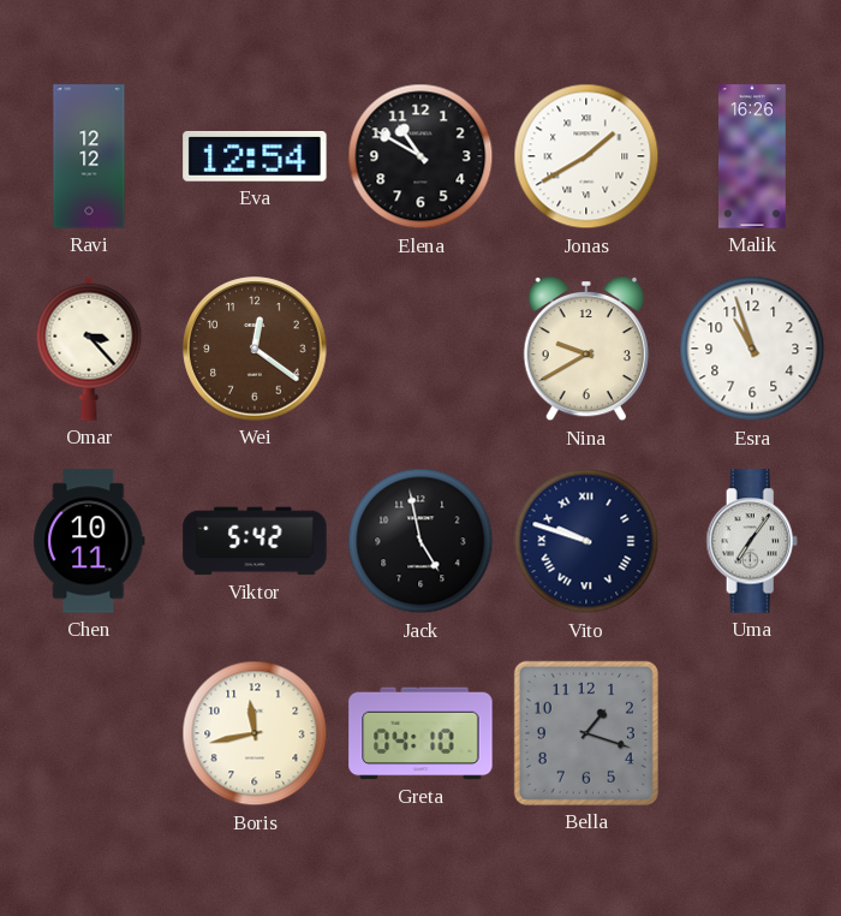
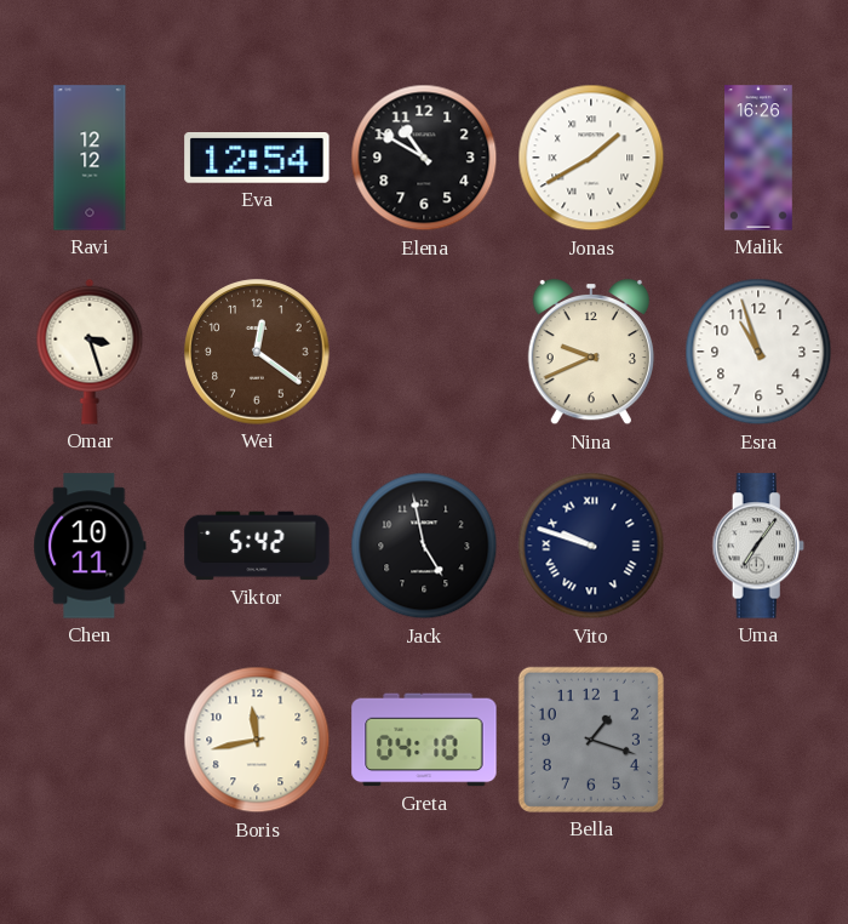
Omar: 3:23 -> 3:27
Nina: 9:40 -> 9:41
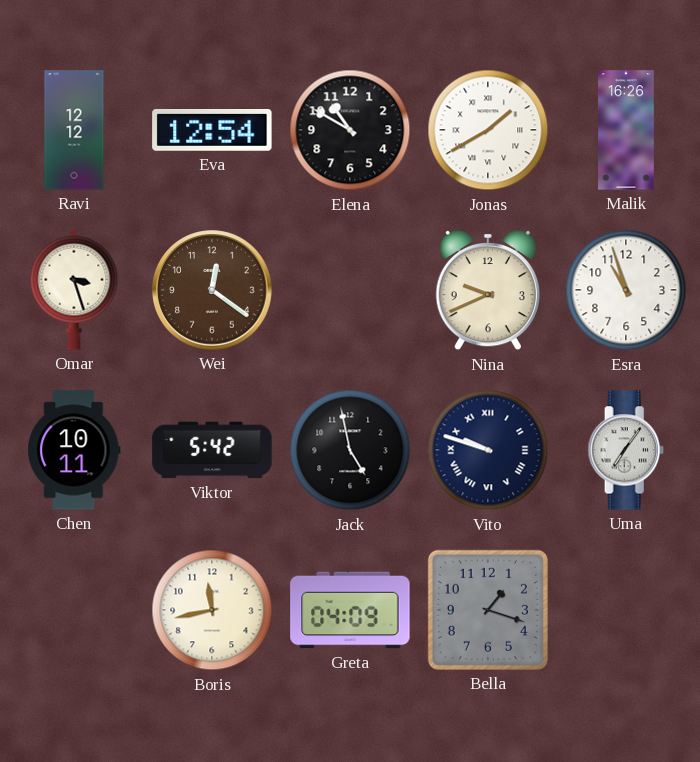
Greta: 04:10 -> 04:09
